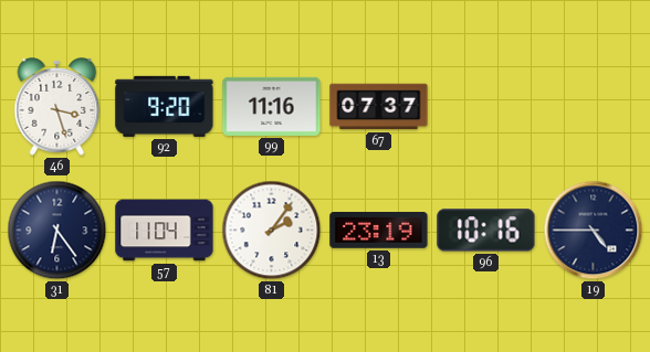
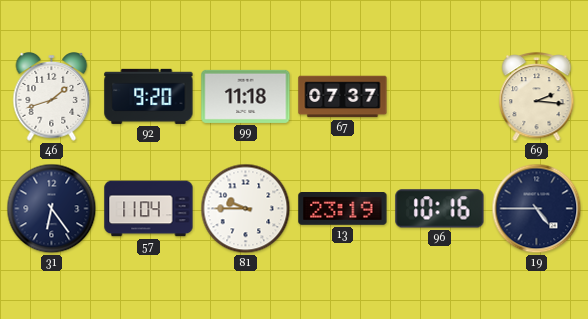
46: 3:27 -> 1:42
99: 11:16 -> 11:18
69: none -> 2:16
81: 2:06 -> 9:45
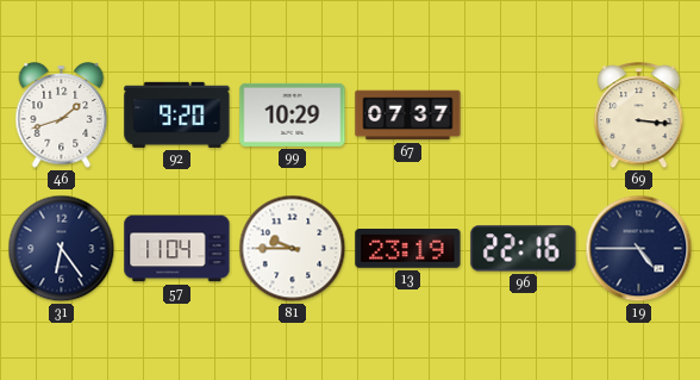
99: 11:18 -> 10:29
69: 2:16 -> 3:16
96: 10:16 -> 22:16
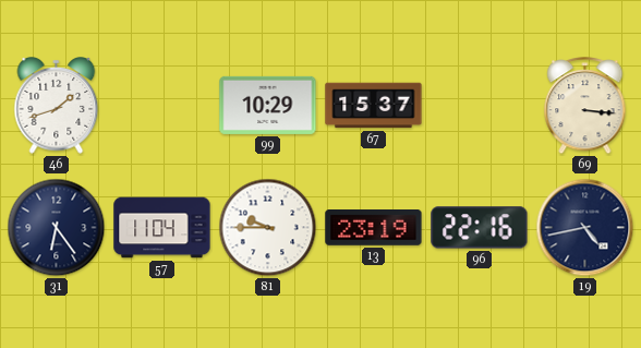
92: 9:20 -> none
67: 07:37 -> 15:37
19: 4:45 -> 4:43
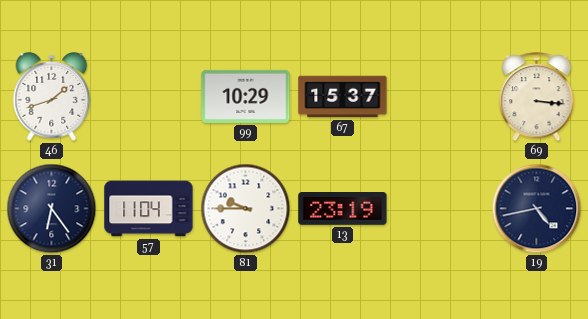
96: 22:16 -> none
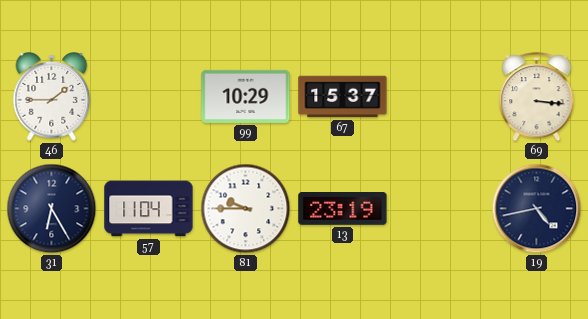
46: 1:42 -> 1:45
31: 6:24 -> 6:25
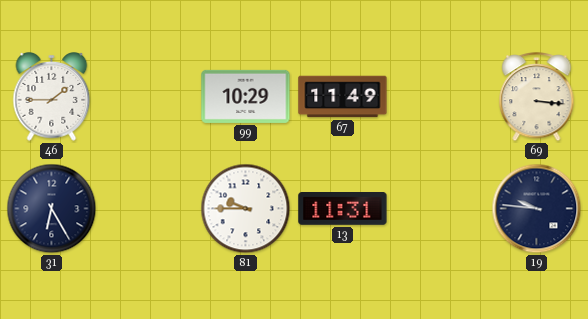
67: 15:37 -> 11:49
57: 11:04 -> none
13: 23:19 -> 11:31
19: 4:43 -> 9:46
